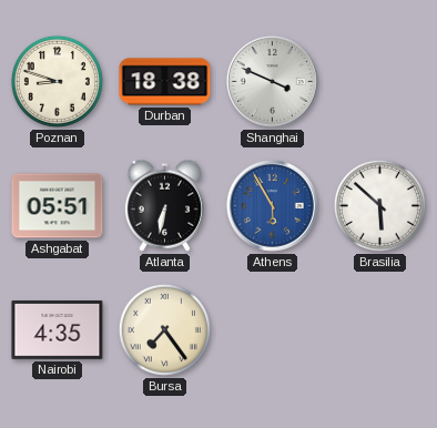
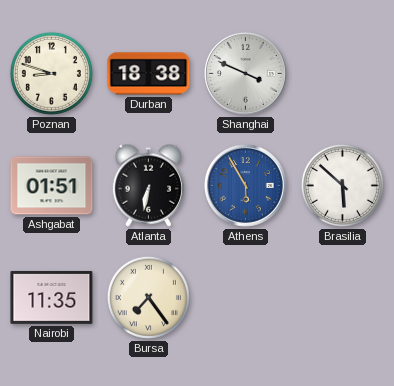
Ashgabat: 05:51 -> 01:51
Nairobi: 4:35 -> 11:35
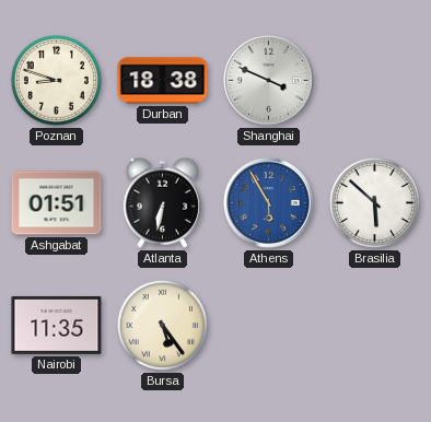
Bursa: 7:24 -> 5:24
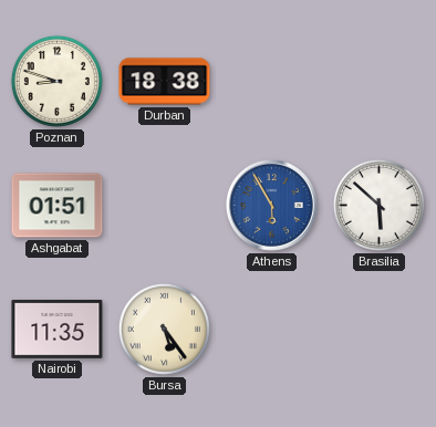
Shanghai: 3:49 -> none
Atlanta: 6:32 -> none
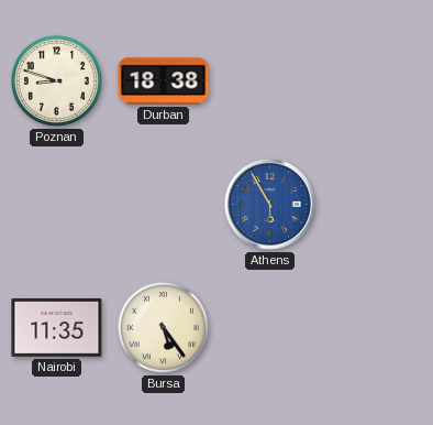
Ashgabat: 01:51 -> none
Brasilia: 5:52 -> none
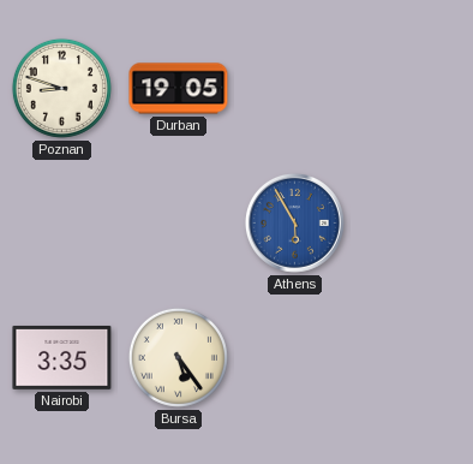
Durban: 18:38 -> 19:05
Nairobi: 11:35 -> 3:35
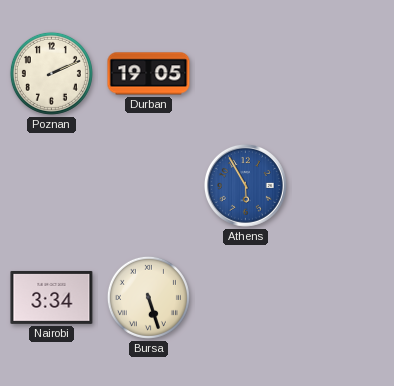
Poznan: 8:48 -> 2:11
Nairobi: 3:35 -> 3:34
Bursa: 5:24 -> 5:27
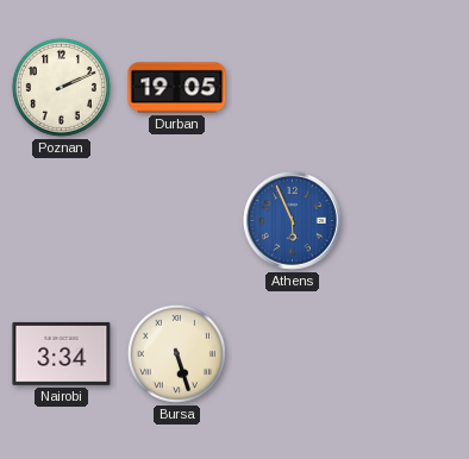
Athens: 5:55 -> 5:56
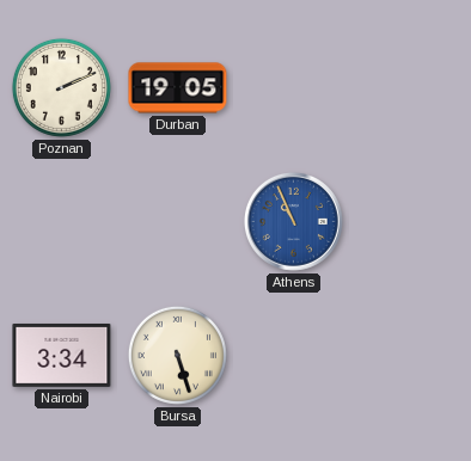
Athens: 5:56 -> 10:56
